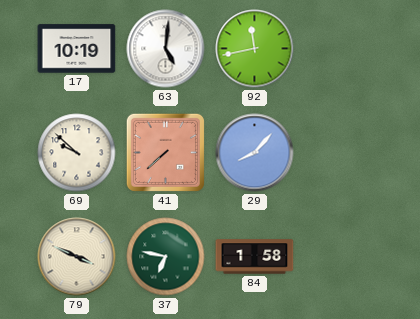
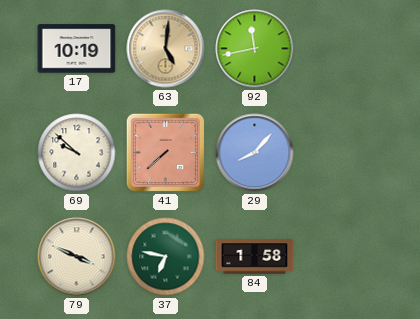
63 dial: white -> champagne
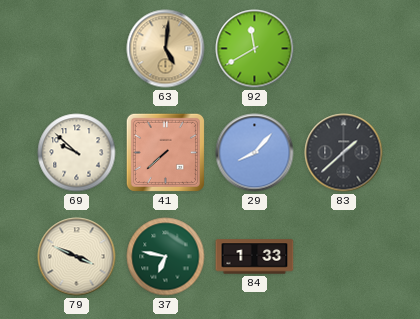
17: 10:19 -> none
92: 11:43 -> 11:40
83: none -> 1:38
84: 1:58 -> 1:33
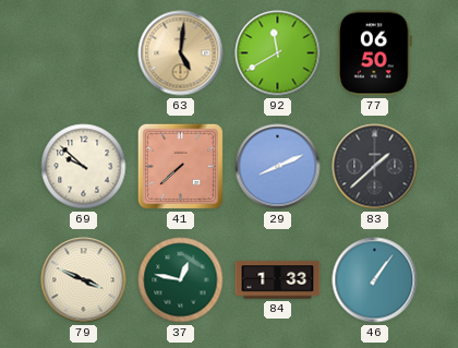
77: none -> 06:50
29: 8:07 -> 8:11
37: 6:47 -> 12:47
46: none -> 1:06
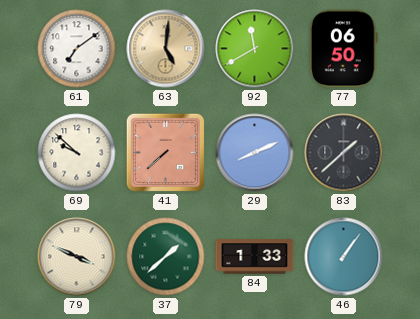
61: none -> 7:09
37: 12:47 -> 1:38
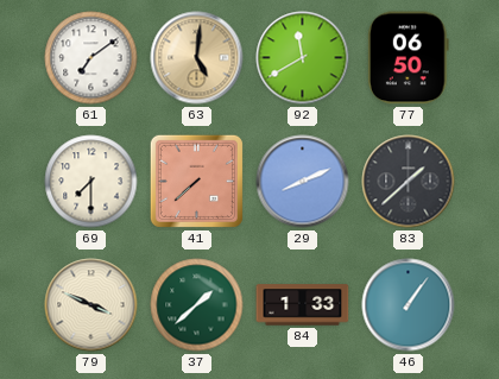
69: 9:52 -> 7:30
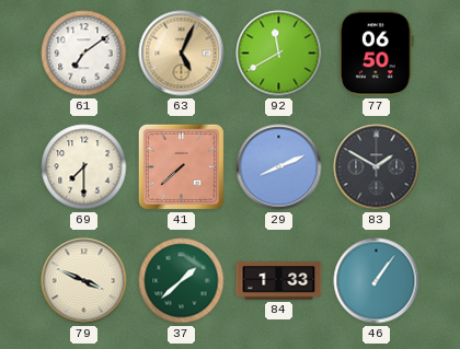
63: 5:01 -> 5:04
83: 1:38 -> 1:50
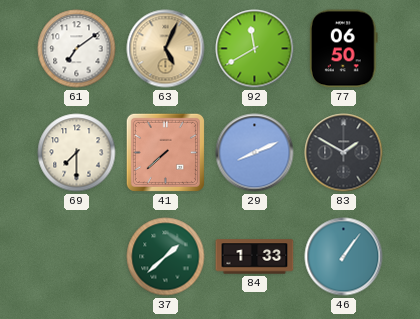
79: 3:49 -> none
